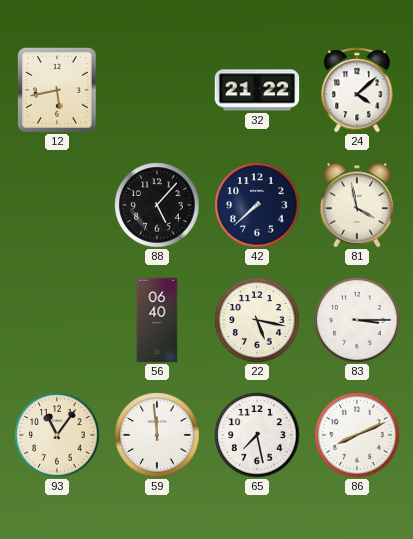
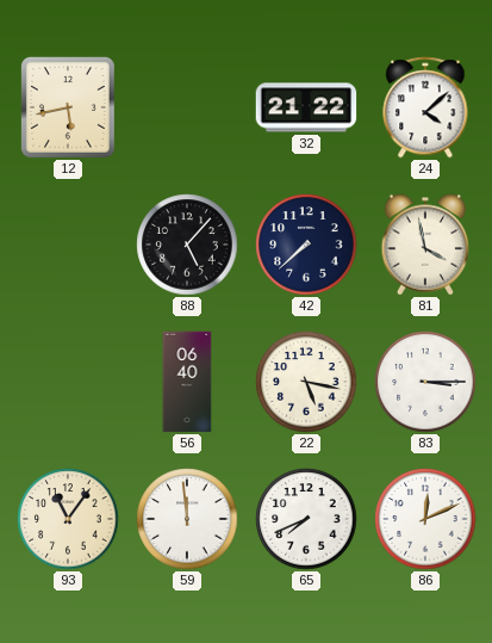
65: 7:28 -> 7:41
86: 8:11 -> 12:11
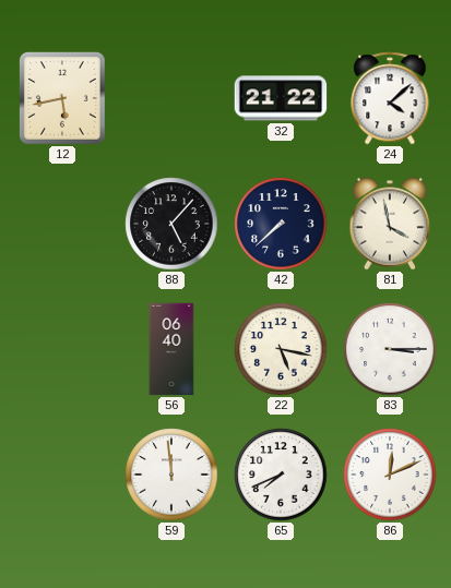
93: 11:06 -> none
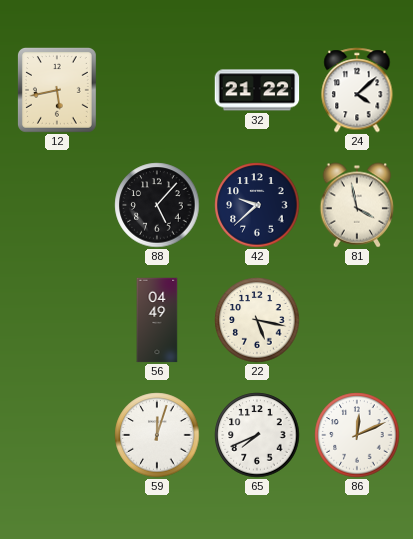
42: 7:38 -> 9:38
56: 06:40 -> 04:49
83: 3:15 -> none
59: 11:59 -> 12:03
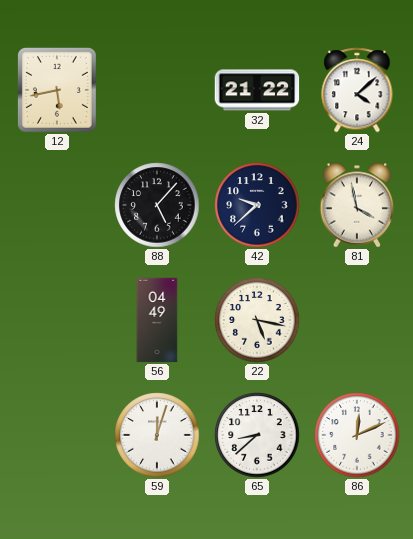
65: 7:41 -> 8:38
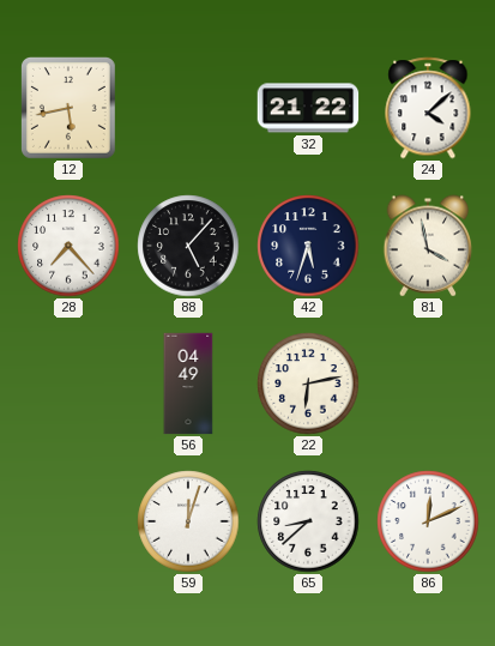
28: none -> 7:23
42: 9:38 -> 5:33
22: 5:17 -> 6:13
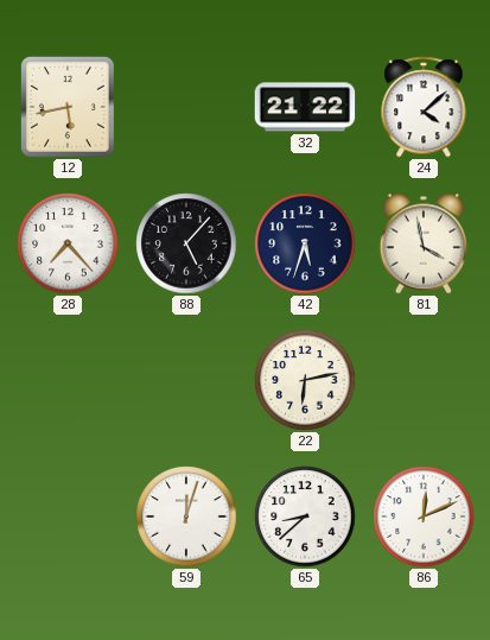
56: 04:49 -> none
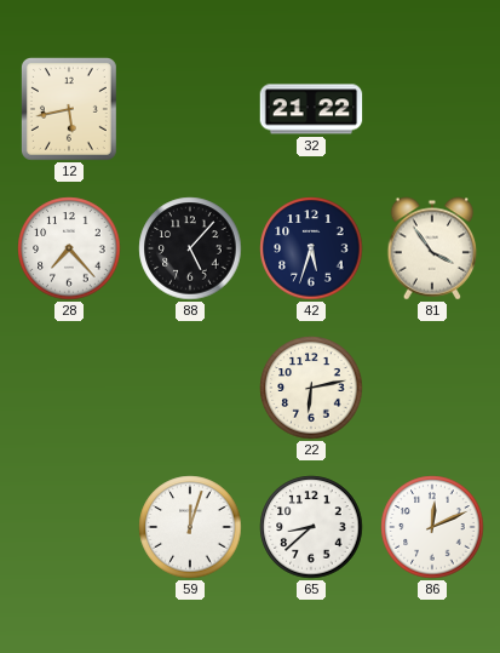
24: 4:08 -> none
81: 3:58 -> 3:54
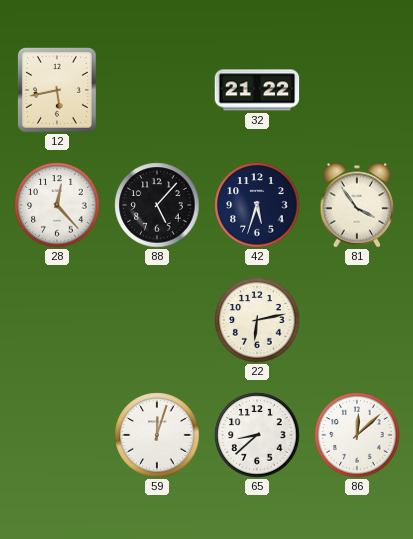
28: 7:23 -> 12:23
86: 12:11 -> 12:08
